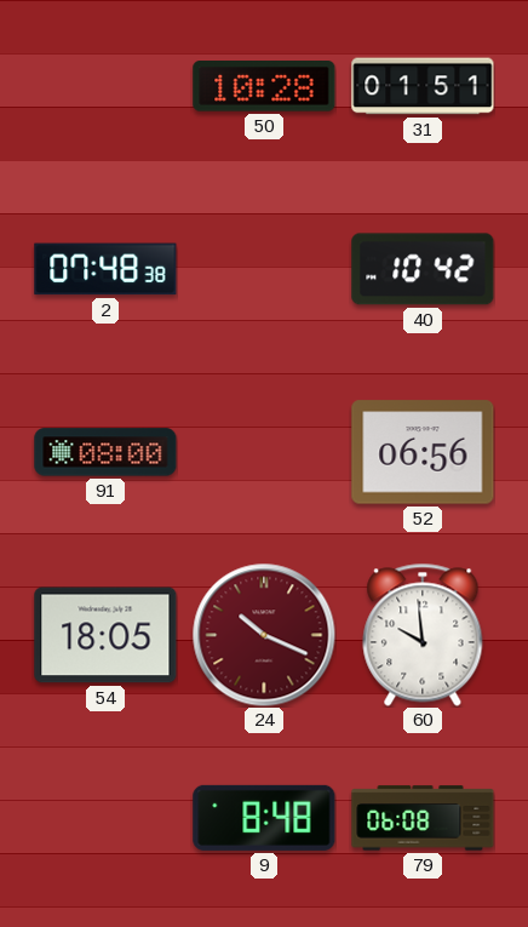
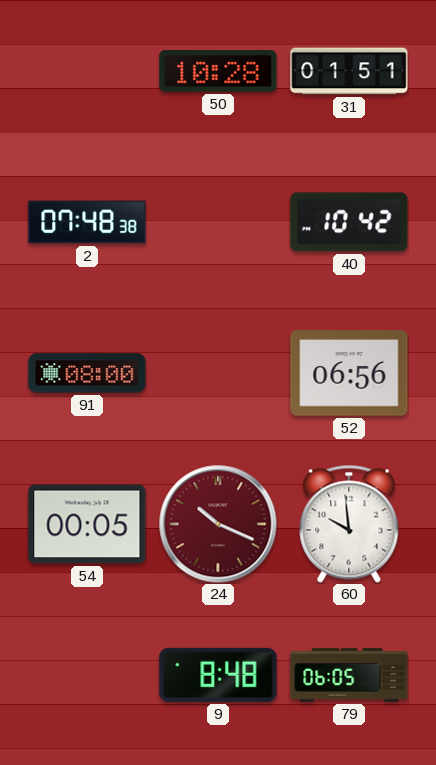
54: 18:05 -> 00:05
79: 06:08 -> 06:05
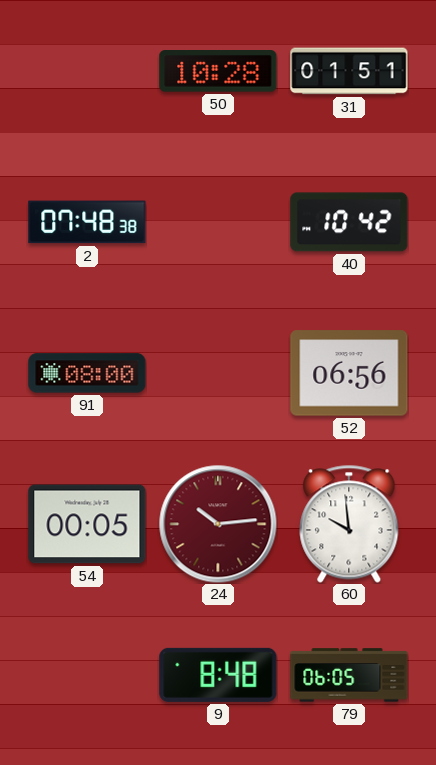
24: 10:19 -> 10:14
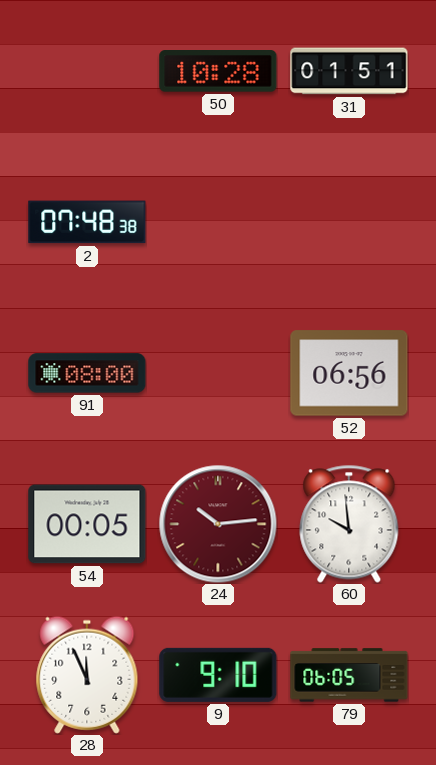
40: 10:42 -> none
28: none -> 11:56
9: 8:48 -> 9:10
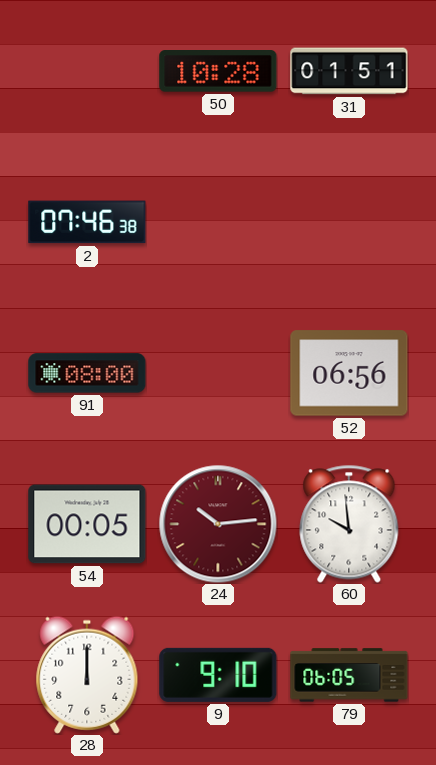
2: 07:48 -> 07:46
28: 11:56 -> 12:00
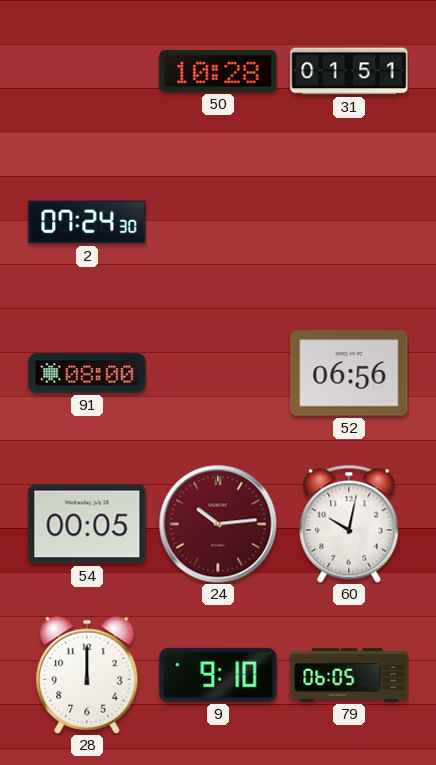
2: 07:46 -> 07:24
60: 9:59 -> 10:02
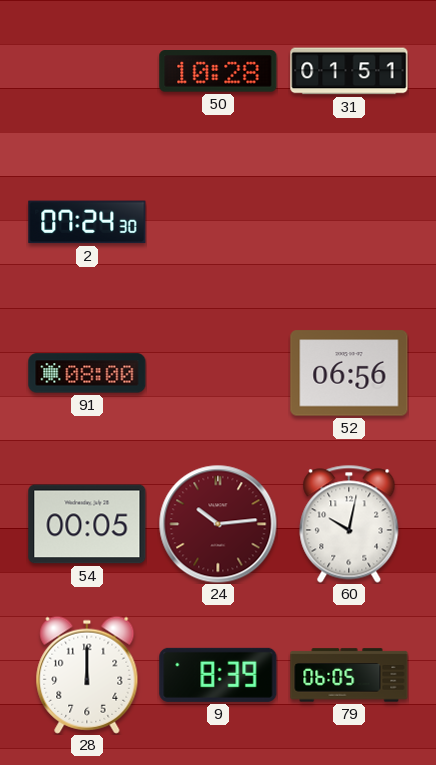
9: 9:10 -> 8:39
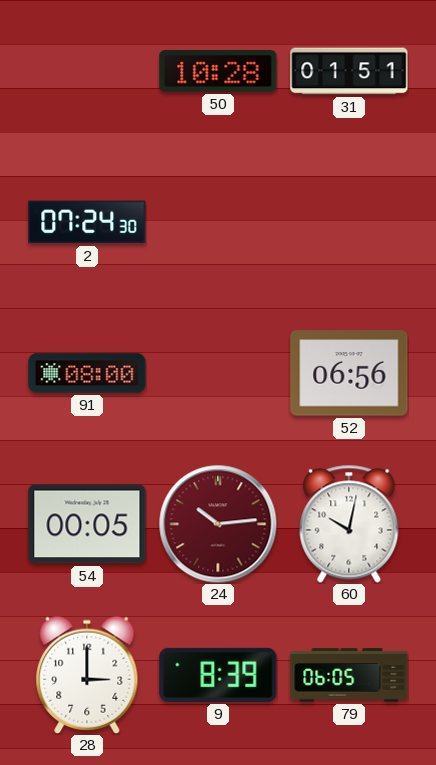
28: 12:00 -> 3:00
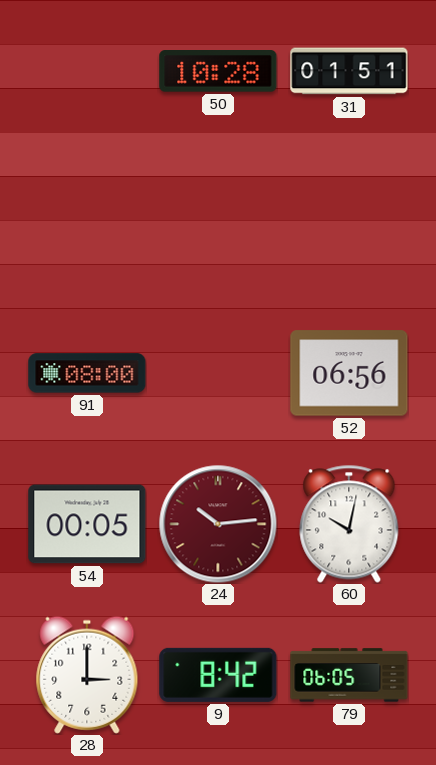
2: 07:24 -> none
9: 8:39 -> 8:42
